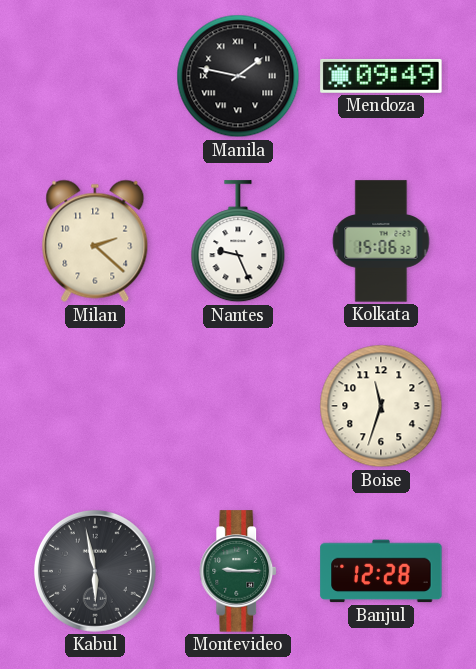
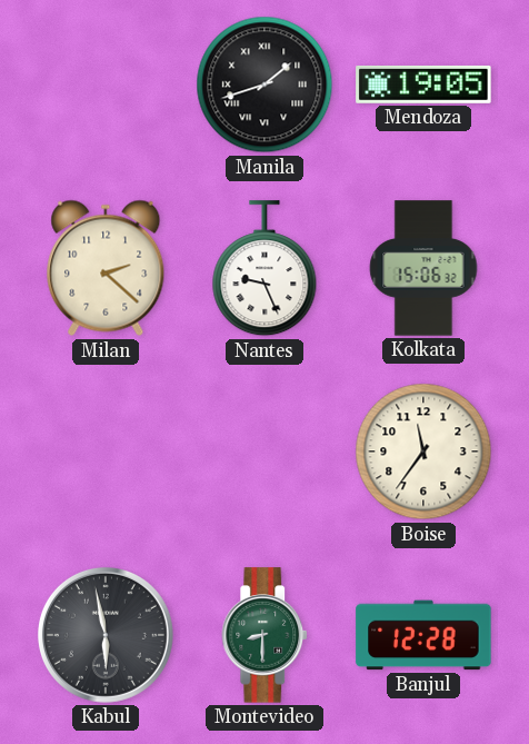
Manila: 1:47 -> 1:42
Mendoza: 09:49 -> 19:05
Boise: 11:33 -> 11:36
Montevideo: 9:15 -> 8:30
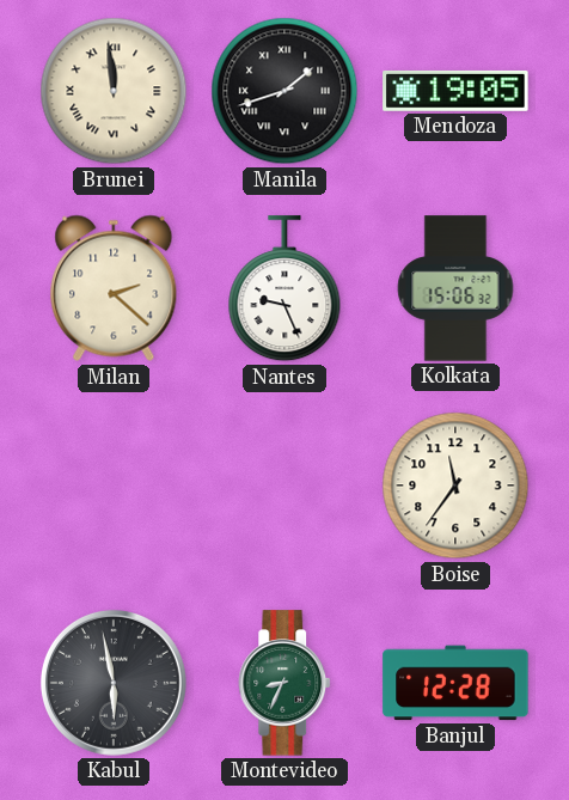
Brunei: none -> 11:59
Montevideo: 8:30 -> 8:34
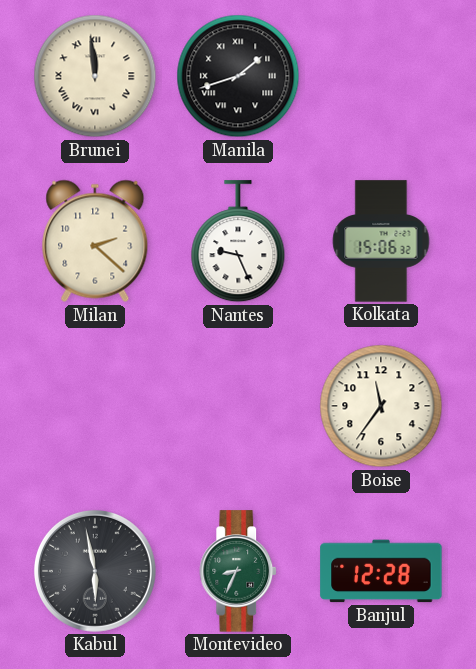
Mendoza: 19:05 -> none
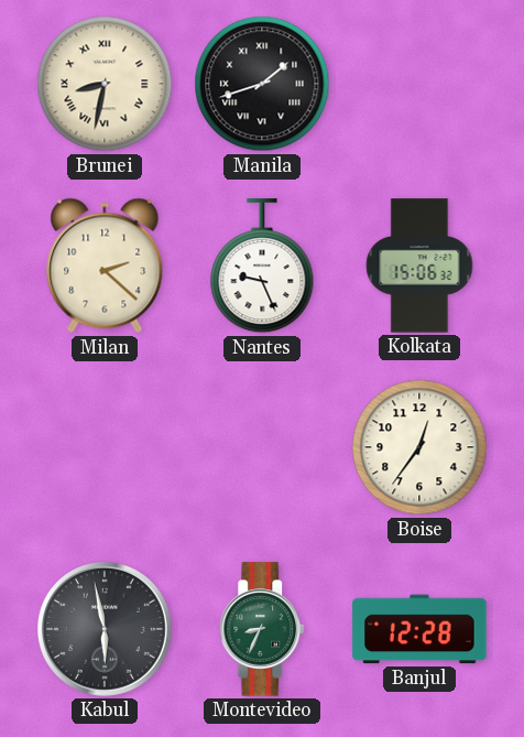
Brunei: 11:59 -> 8:32
Boise: 11:36 -> 12:36
